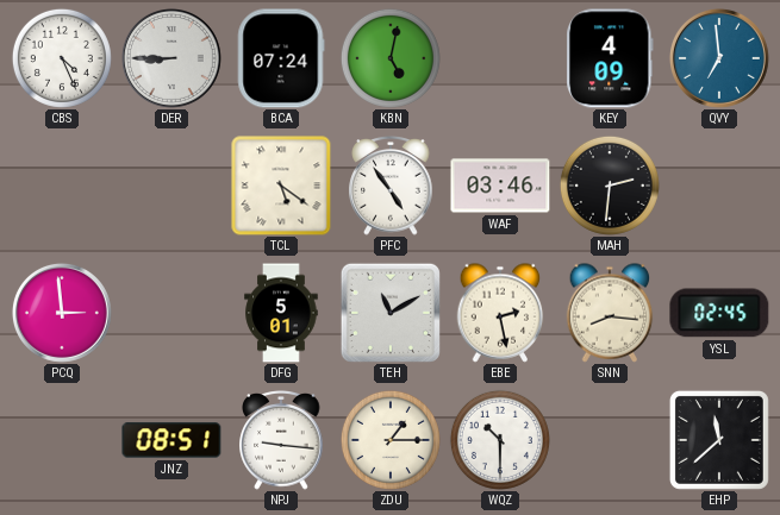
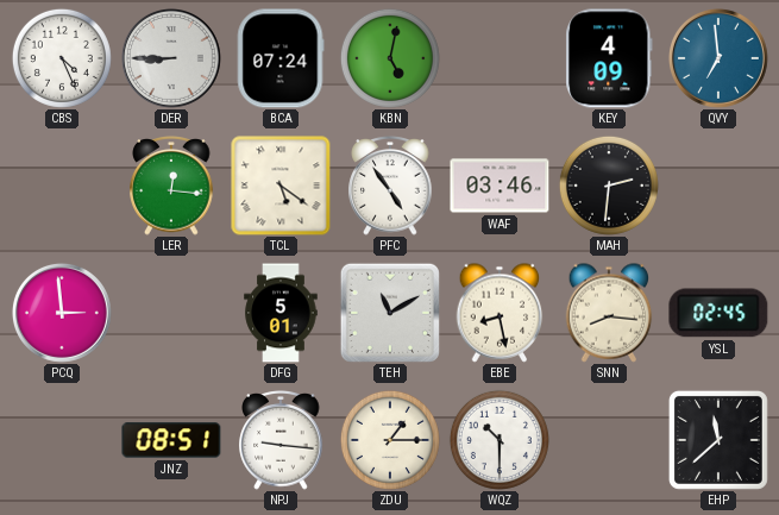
LER: none -> 12:16
EBE: 2:28 -> 8:28
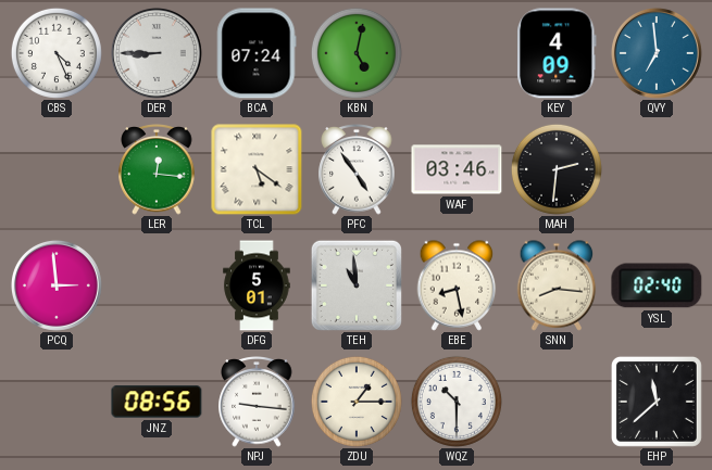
TEH: 11:10 -> 10:59
YSL: 02:45 -> 02:40
JNZ: 08:51 -> 08:56
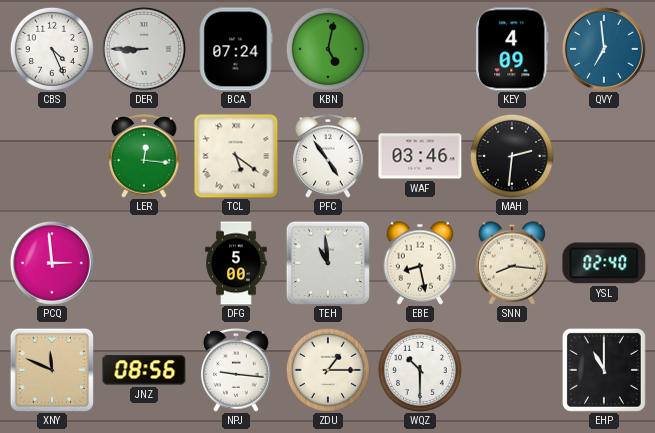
DFG: 5:01 -> 5:00
XNY: none -> 11:49
EHP: 11:38 -> 11:00
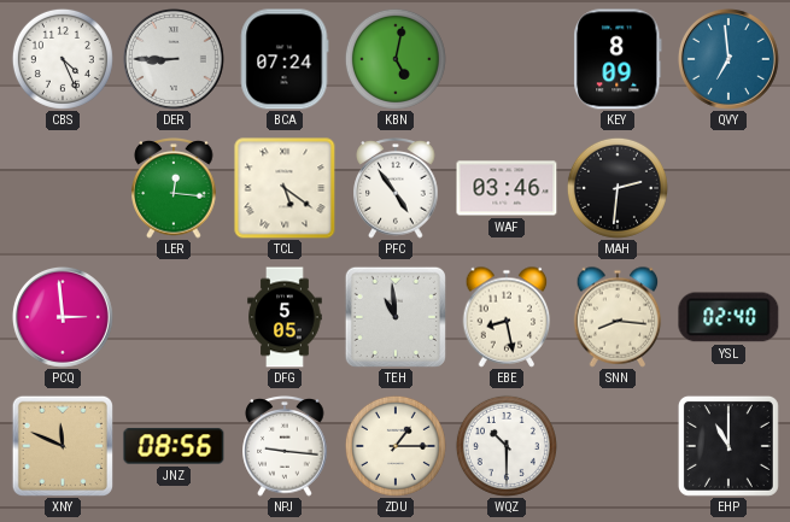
KEY: 4:09 -> 8:09
DFG: 5:00 -> 5:05
